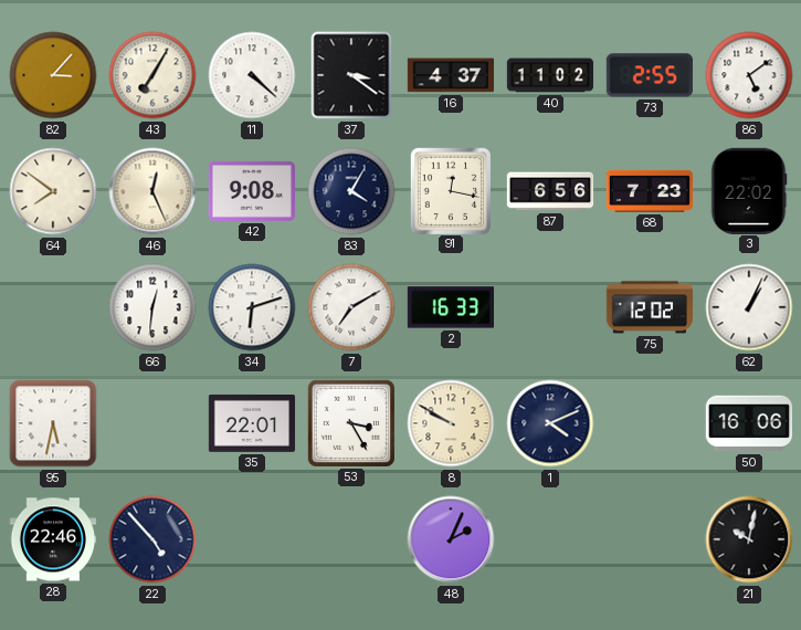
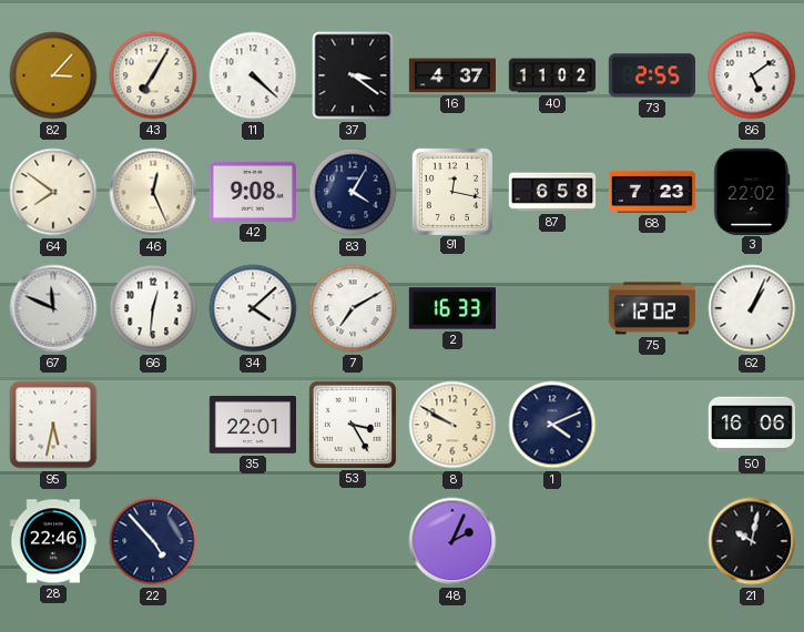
87: 6:56 -> 6:58
67: none -> 11:49
34: 6:12 -> 4:08
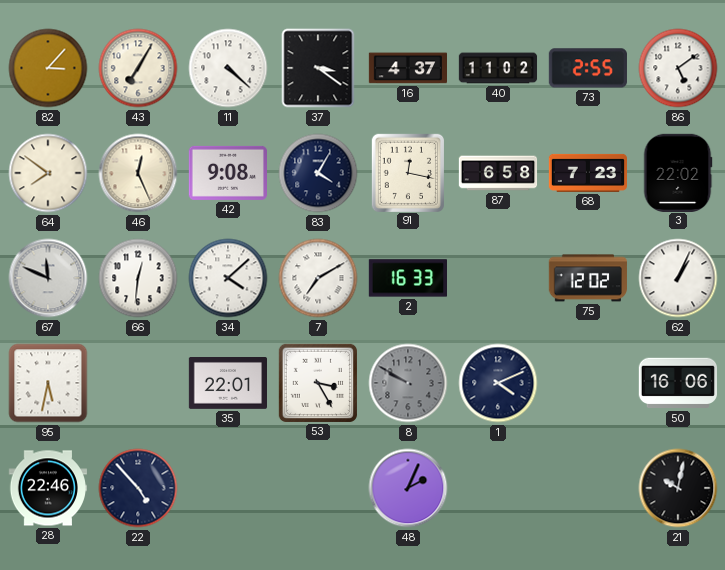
8 dial: cream -> grey
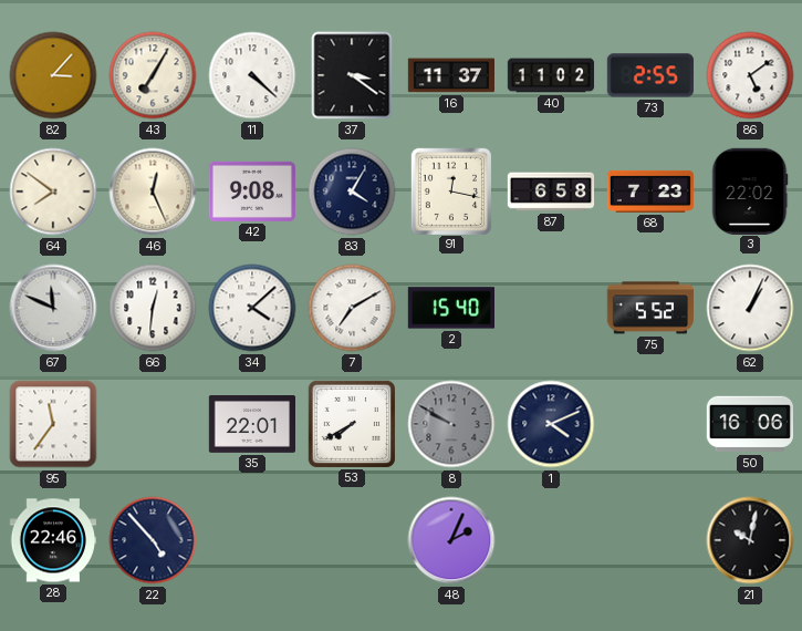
16: 4:37 -> 11:37
2: 16:33 -> 15:40
75: 12:02 -> 5:52
95: 5:32 -> 11:36
53: 3:25 -> 7:40
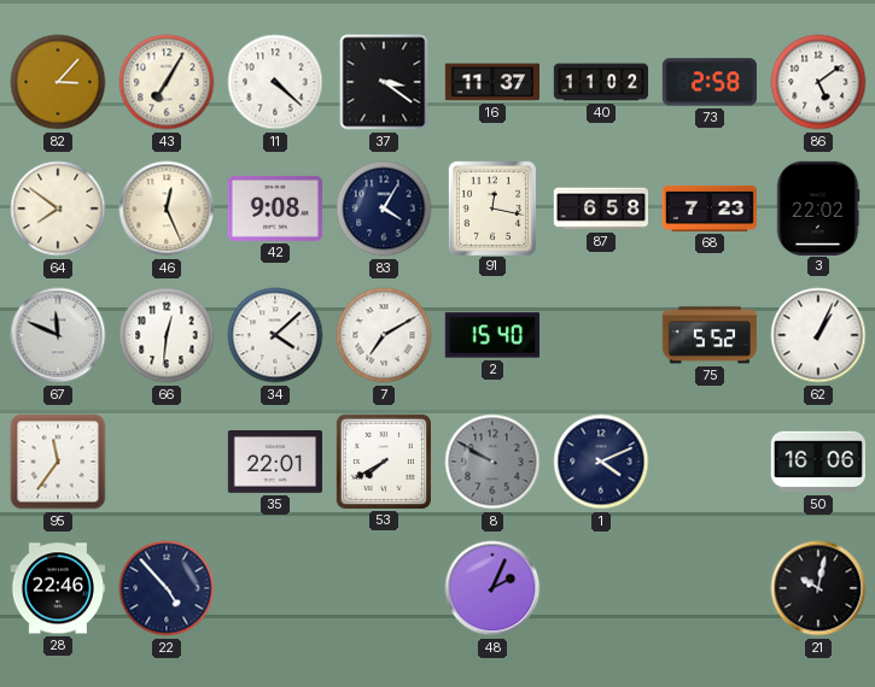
73: 2:55 -> 2:58
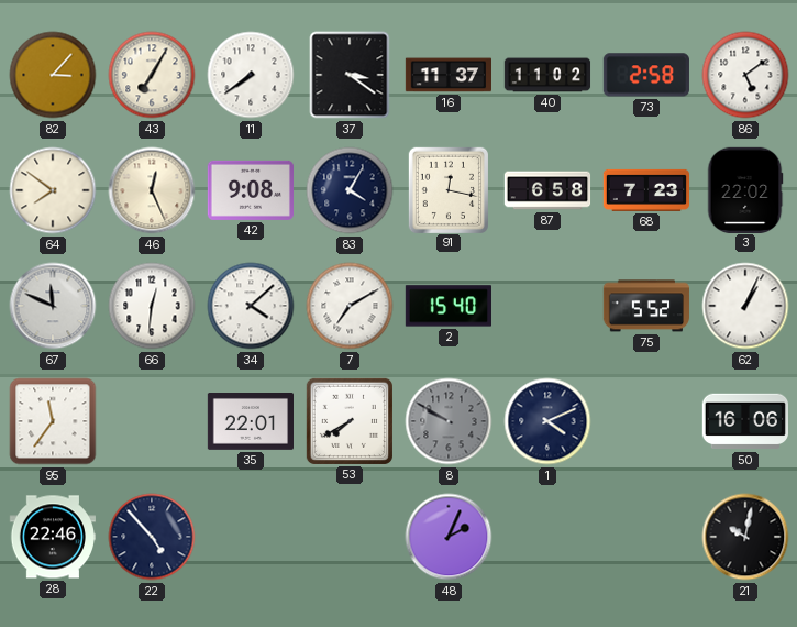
11: 4:22 -> 7:39
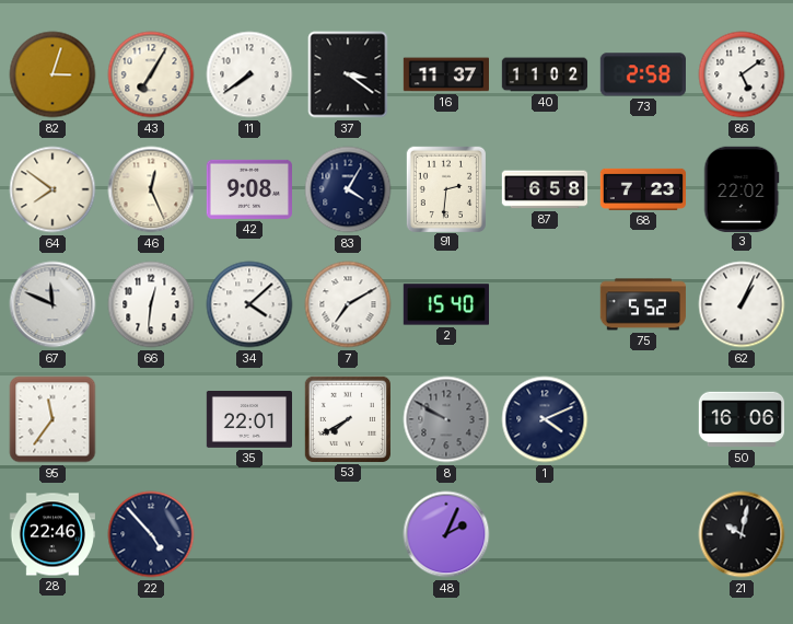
82: 3:07 -> 3:03
91: 12:17 -> 2:31
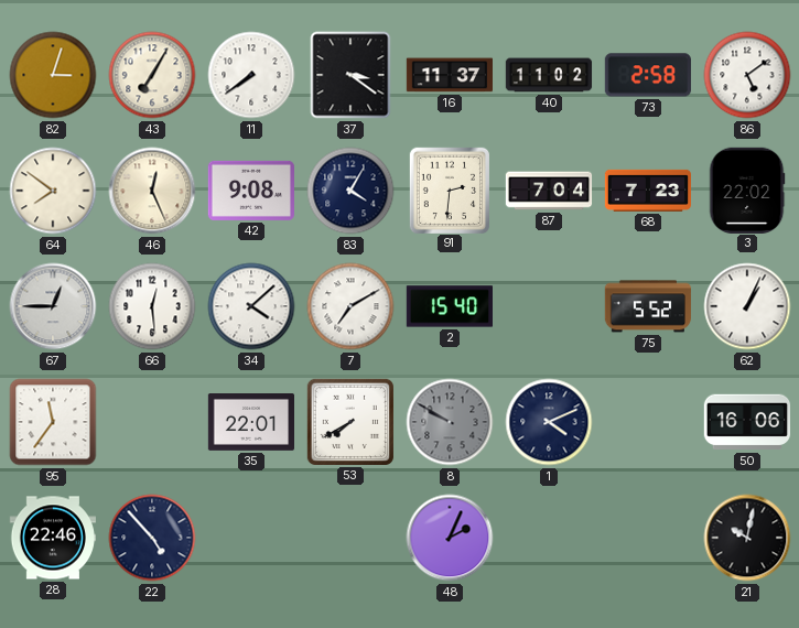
87: 6:58 -> 7:04
67: 11:49 -> 12:45
66: 12:31 -> 12:29
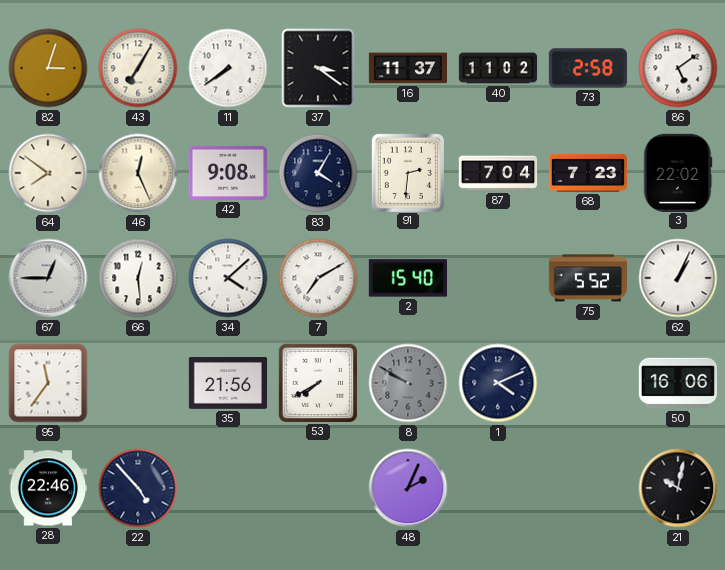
35: 22:01 -> 21:56
